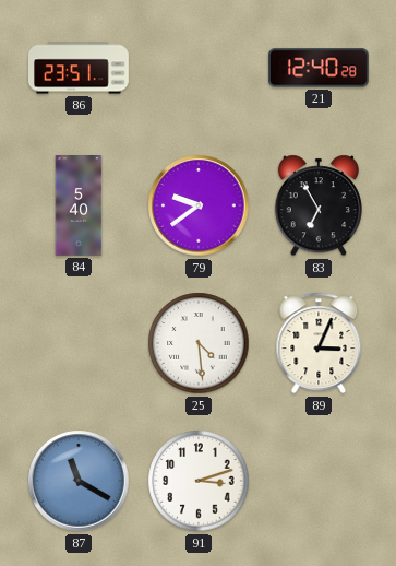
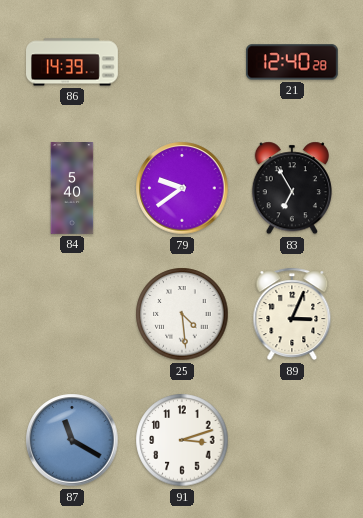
86: 23:51 -> 14:39
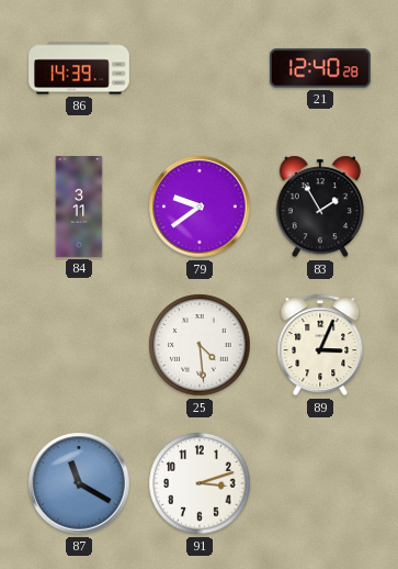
84: 5:40 -> 3:11
83: 6:55 -> 1:55
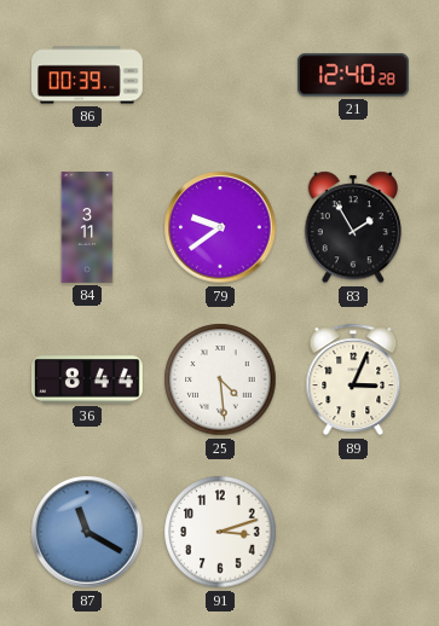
86: 14:39 -> 00:39
36: none -> 8:44
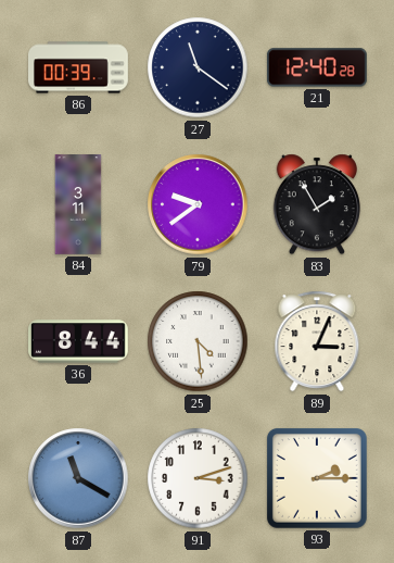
27: none -> 11:21
93: none -> 2:15
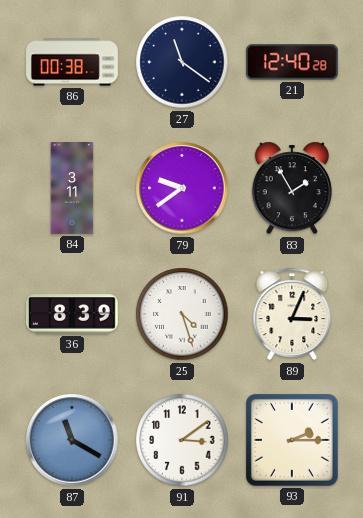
86: 00:39 -> 00:38
36: 8:44 -> 8:39
25: 4:29 -> 4:27
91: 3:12 -> 3:09
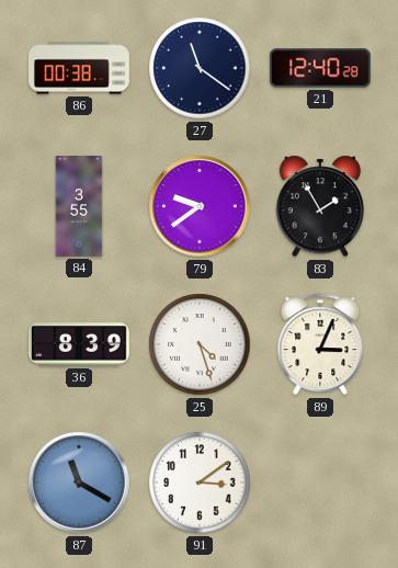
84: 3:11 -> 3:55
93: 2:15 -> none
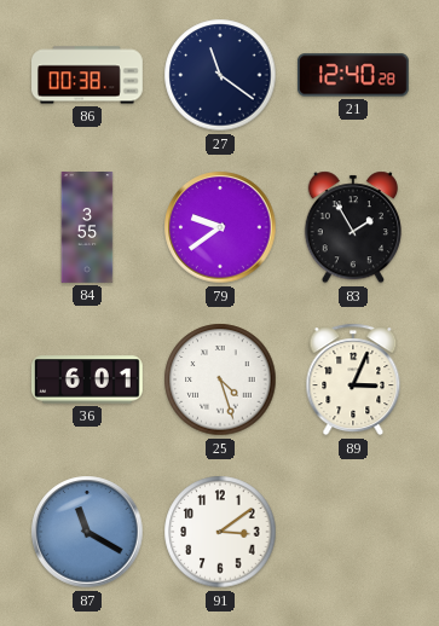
36: 8:39 -> 6:01
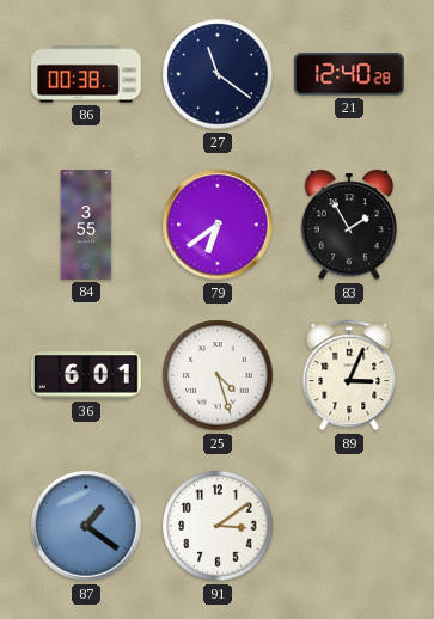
79: 9:39 -> 6:39
87: 11:20 -> 1:21
